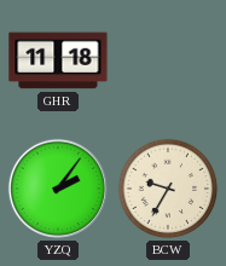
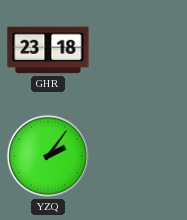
GHR: 11:18 -> 23:18
BCW: 9:35 -> none
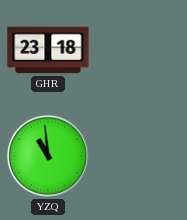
YZQ: 2:06 -> 10:59
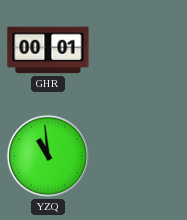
GHR: 23:18 -> 00:01
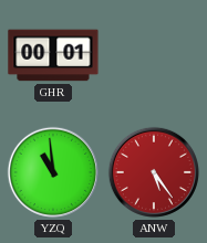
ANW: none -> 5:24
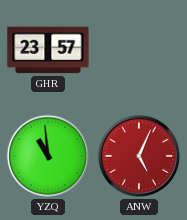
GHR: 00:01 -> 23:57
ANW: 5:24 -> 5:04
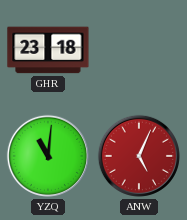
GHR: 23:57 -> 23:18
YZQ: 10:59 -> 11:01
